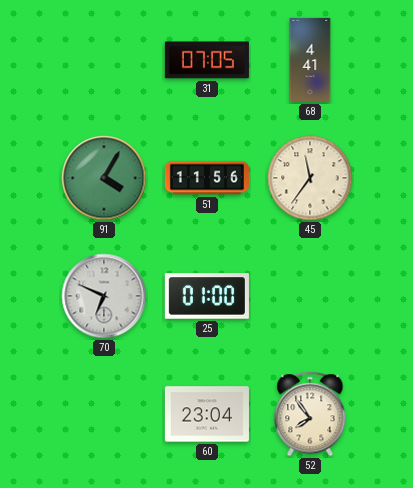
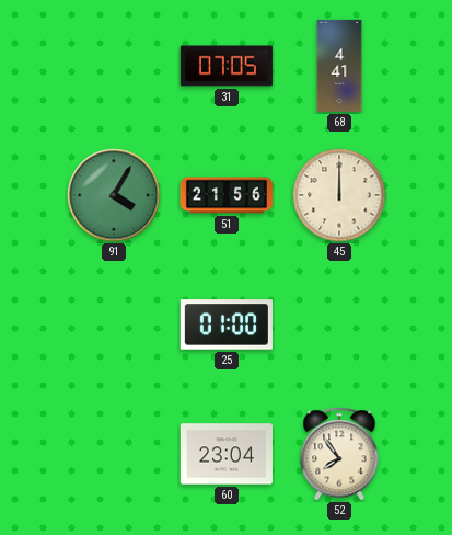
51: 11:56 -> 21:56
45: 11:36 -> 12:00
70: 6:49 -> none
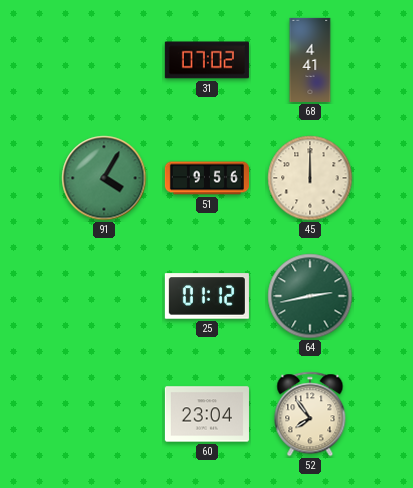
31: 07:05 -> 07:02
51: 21:56 -> 9:56
25: 01:00 -> 01:12
64: none -> 2:43
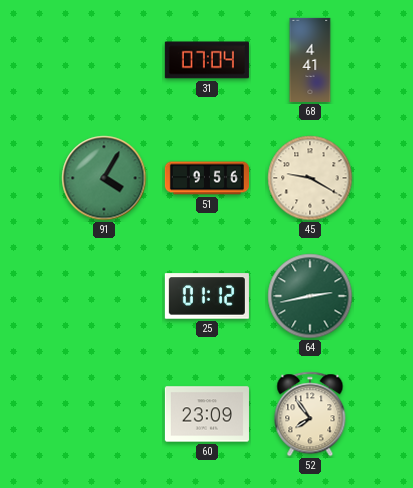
31: 07:02 -> 07:04
45: 12:00 -> 9:20
60: 23:04 -> 23:09
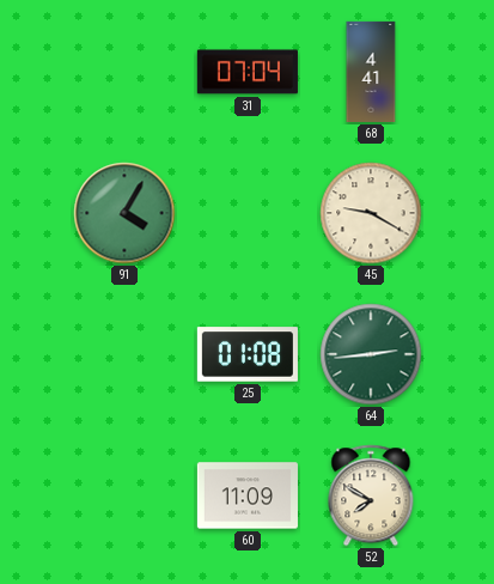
51: 9:56 -> none
25: 01:12 -> 01:08
64: 2:43 -> 2:44
60: 23:09 -> 11:09
52: 7:54 -> 7:50
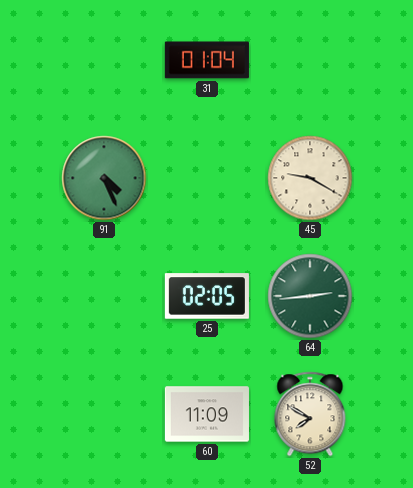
31: 07:04 -> 01:04
68: 4:41 -> none
91: 4:05 -> 4:26
25: 01:08 -> 02:05
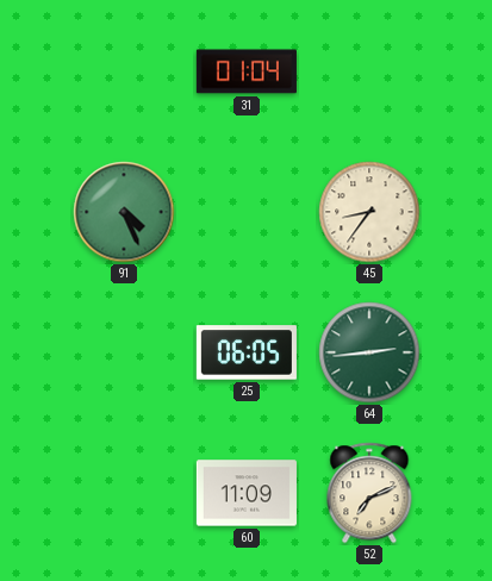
45: 9:20 -> 8:36
25: 02:05 -> 06:05
52: 7:50 -> 7:11
